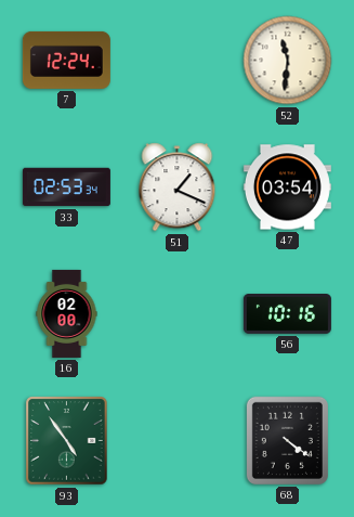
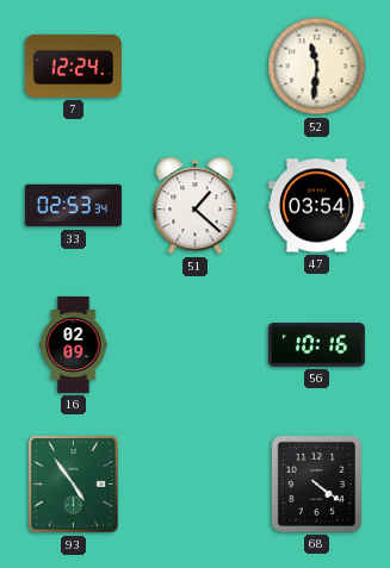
51: 1:19 -> 1:22
16: 02:00 -> 02:09
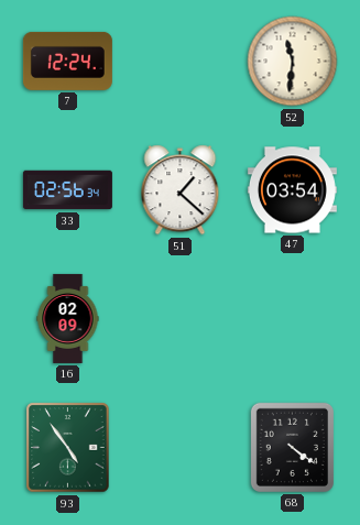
33: 02:53 -> 02:56
56: 10:16 -> none
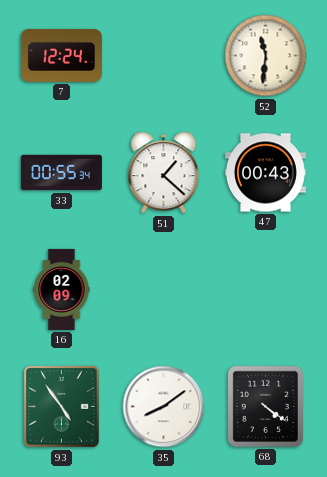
33: 02:56 -> 00:55
47: 03:54 -> 00:43
35: none -> 8:09
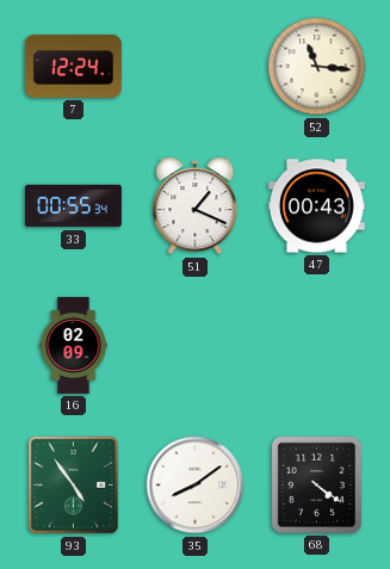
52: 11:31 -> 11:16
51: 1:22 -> 1:19
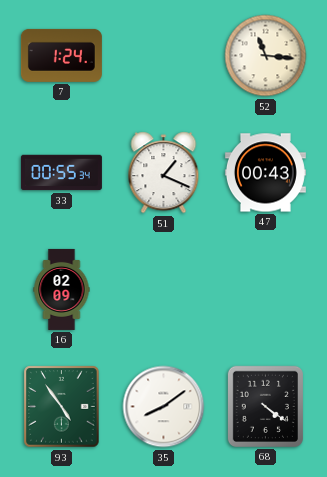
7: 12:24 -> 1:24
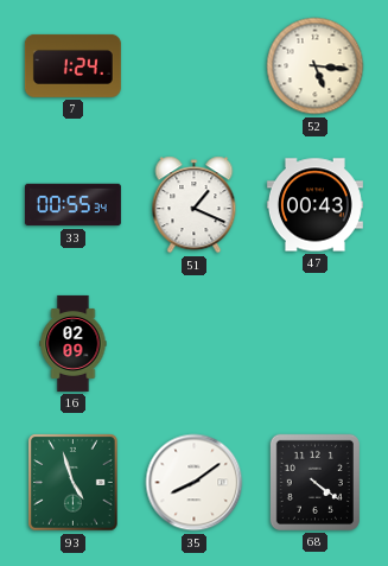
52: 11:16 -> 5:16
93: 4:54 -> 4:57
